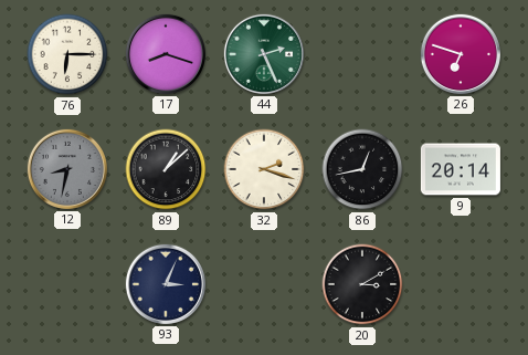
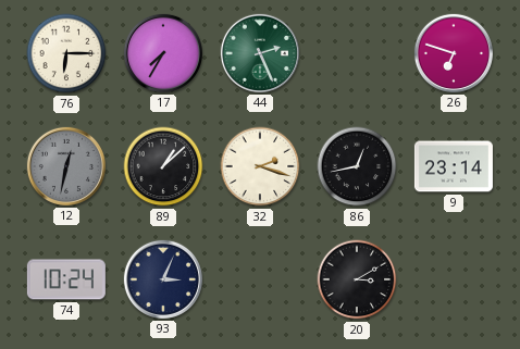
17: 8:18 -> 7:35
12: 8:32 -> 12:32
9: 20:14 -> 23:14
74: none -> 10:24
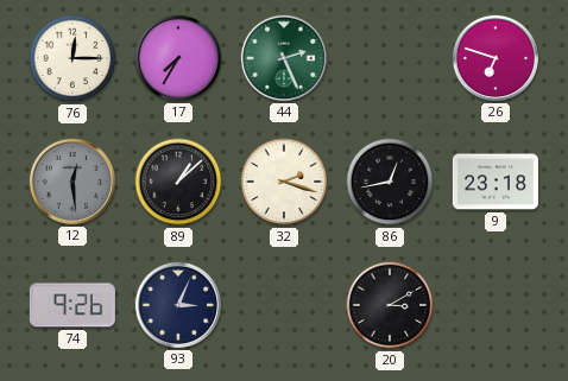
76: 6:15 -> 12:15
12: 12:32 -> 12:29
9: 23:14 -> 23:18
74: 10:24 -> 9:26
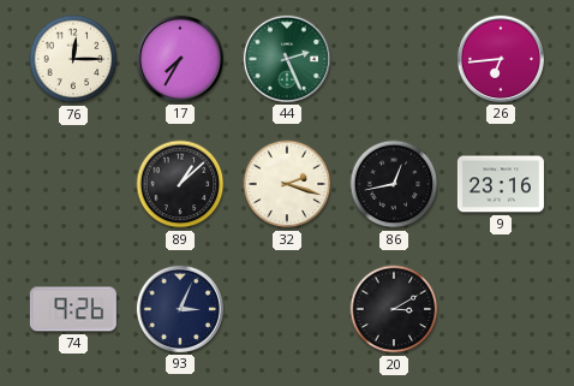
26: 6:48 -> 6:44
12: 12:29 -> none
9: 23:18 -> 23:16
